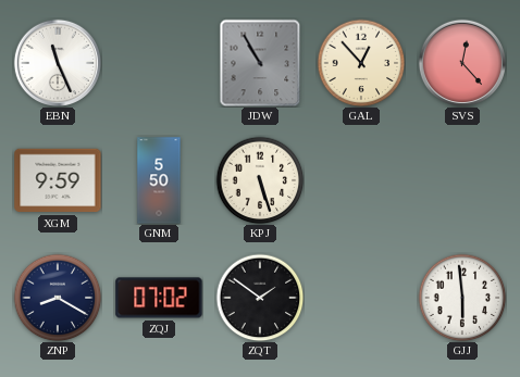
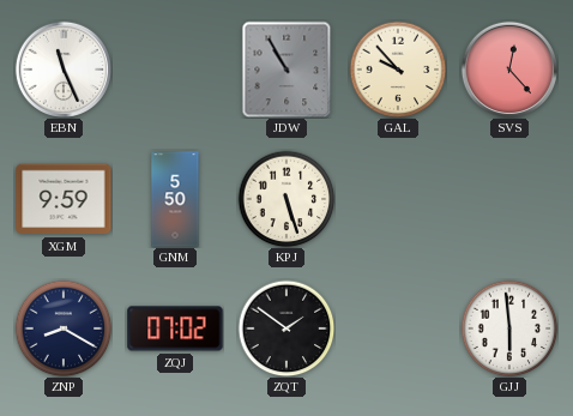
GAL: 12:53 -> 9:53
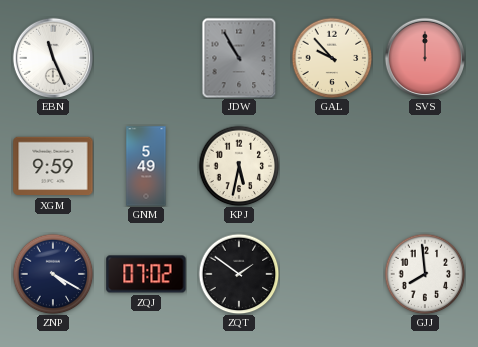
SVS: 12:23 -> 12:00
GNM: 5:50 -> 5:49
KPJ: 5:27 -> 5:32
ZNP: 8:20 -> 4:20
GJJ: 5:59 -> 7:59
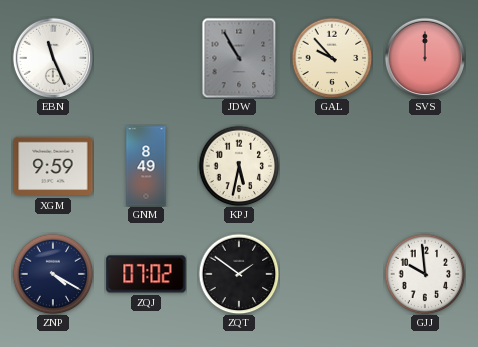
GNM: 5:49 -> 8:49
GJJ: 7:59 -> 9:59
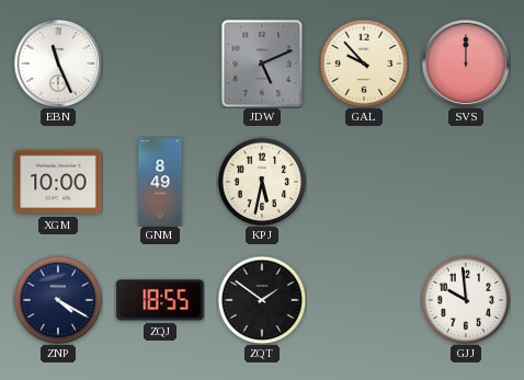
JDW: 10:55 -> 5:11
XGM: 9:59 -> 10:00
ZQJ: 07:02 -> 18:55
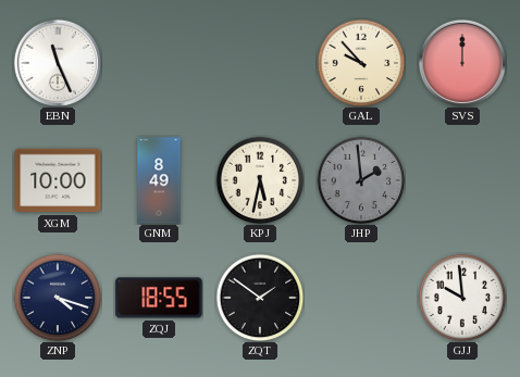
JDW: 5:11 -> none
JHP: none -> 1:59
ZNP: 4:20 -> 4:18
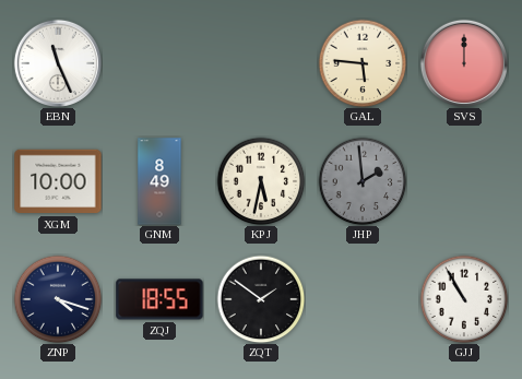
GAL: 9:53 -> 5:46
GJJ: 9:59 -> 10:55
